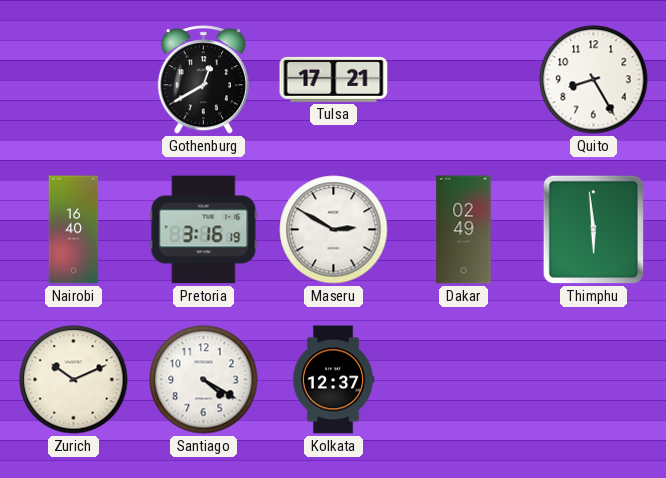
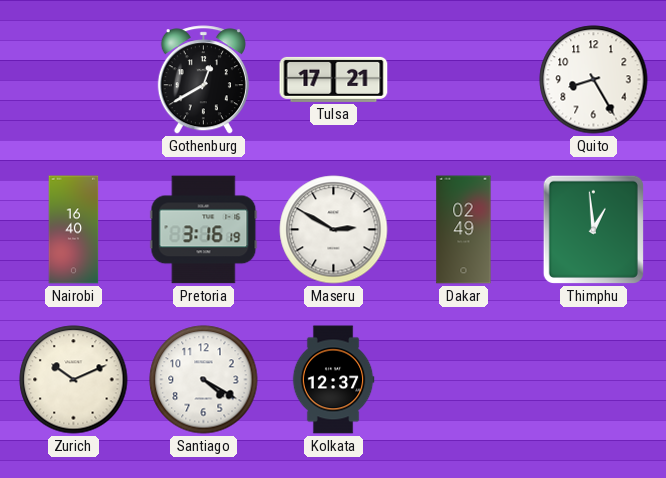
Thimphu: 5:59 -> 12:59
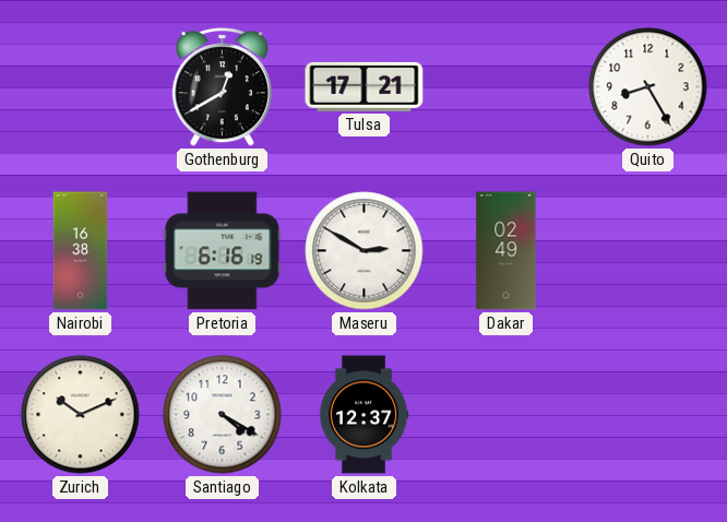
Nairobi: 16:40 -> 16:38
Pretoria: 3:16 -> 6:16
Thimphu: 12:59 -> none
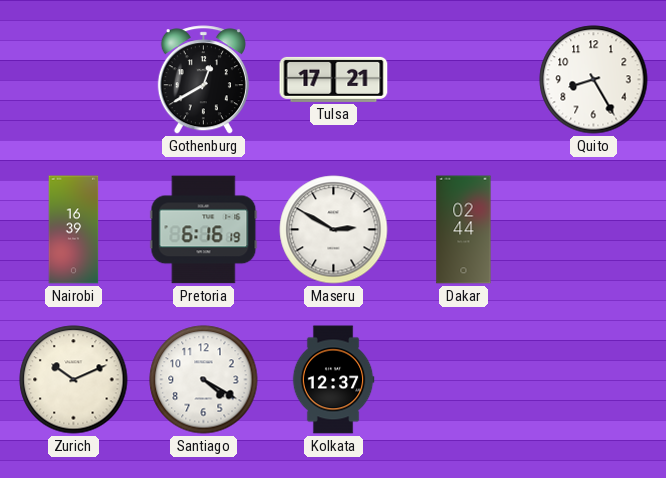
Nairobi: 16:38 -> 16:39
Dakar: 02:49 -> 02:44
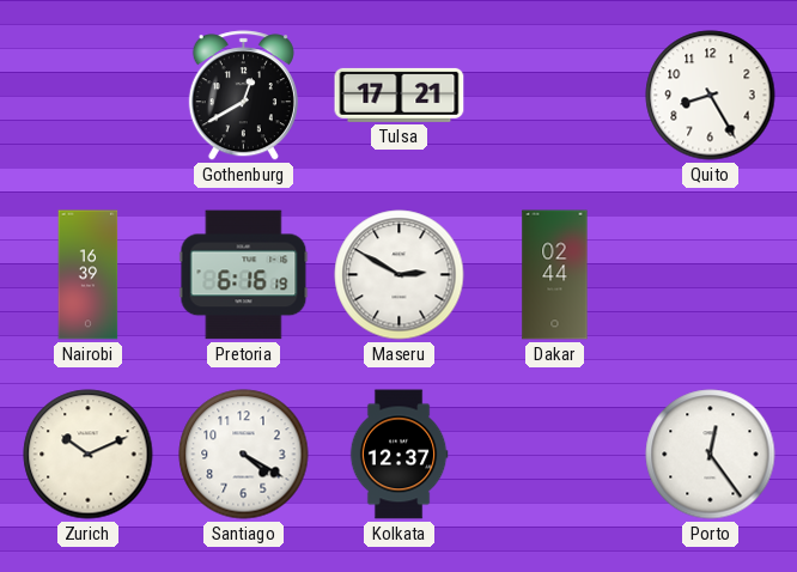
Porto: none -> 12:24
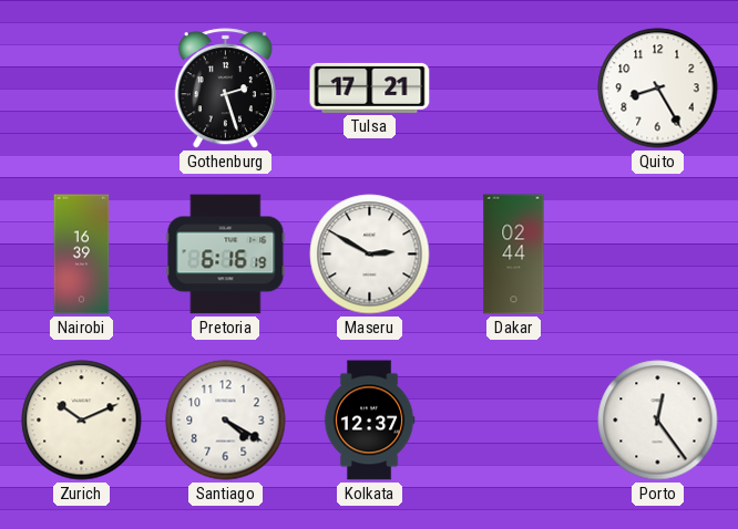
Gothenburg: 12:40 -> 2:27
